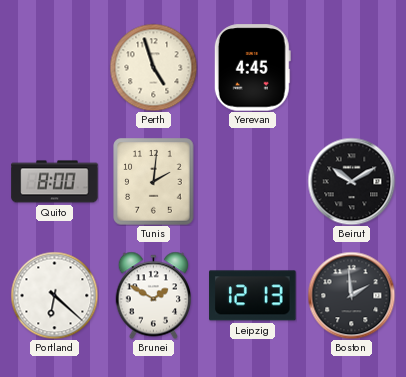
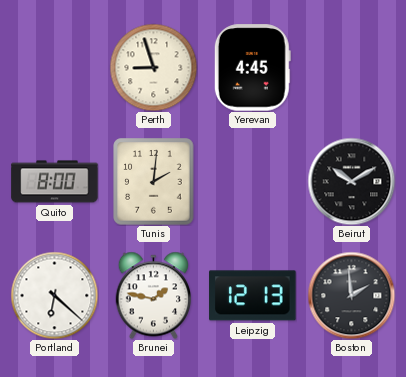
Perth: 4:57 -> 8:57
Brunei: 1:50 -> 1:47
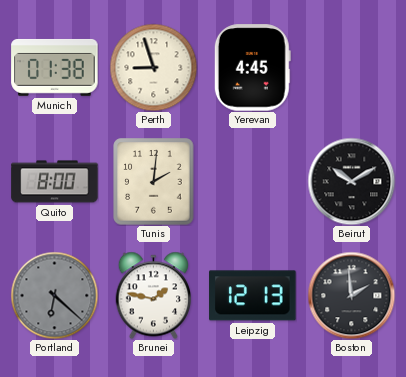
Munich: none -> 01:38
Portland dial: white -> grey
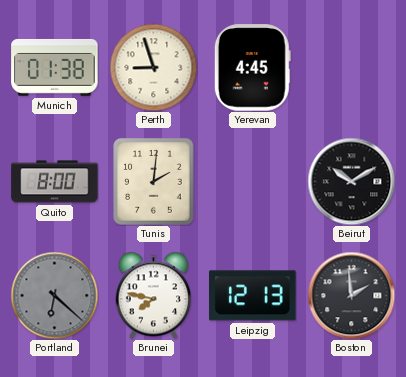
Brunei: 1:47 -> 7:47
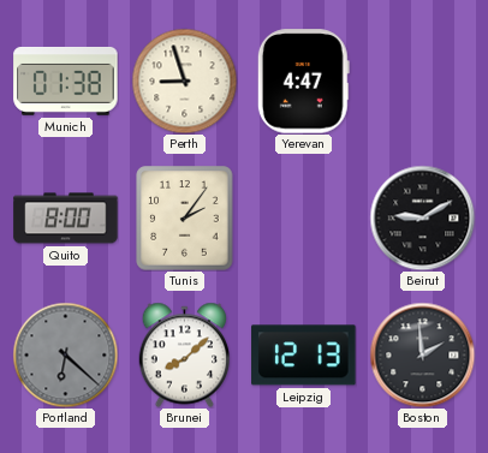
Yerevan: 4:45 -> 4:47
Tunis: 2:01 -> 2:06
Beirut: 10:10 -> 9:10
Brunei: 7:47 -> 8:08
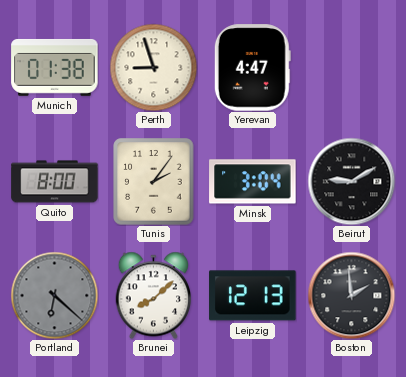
Minsk: none -> 3:04
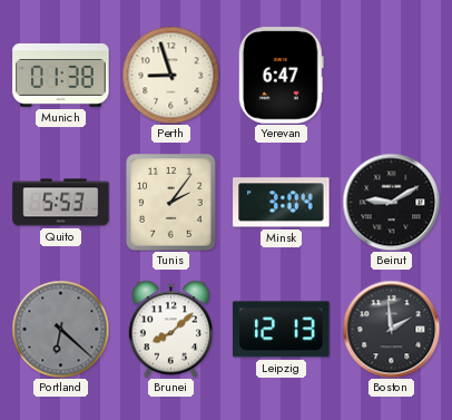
Yerevan: 4:47 -> 6:47
Quito: 8:00 -> 5:53
